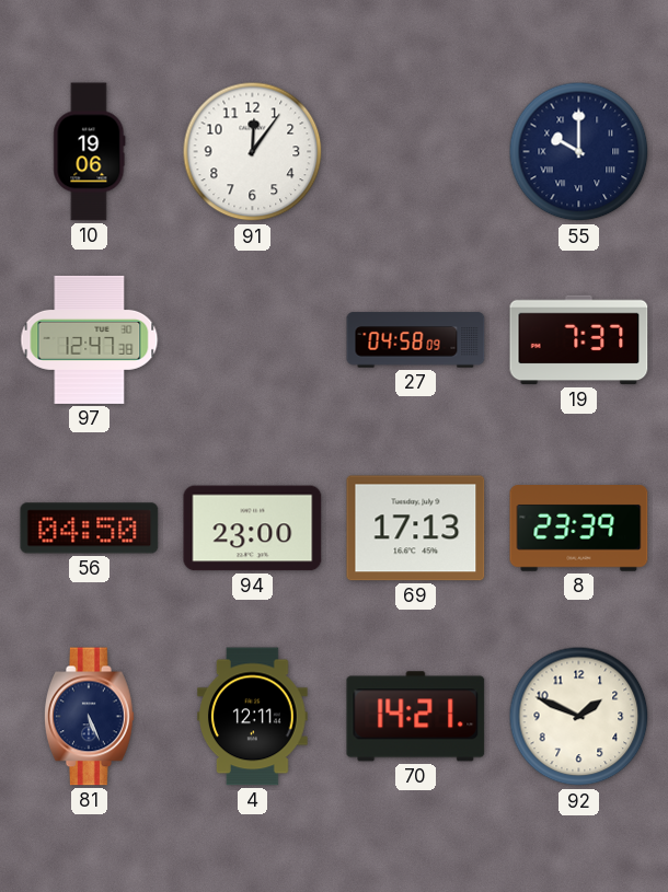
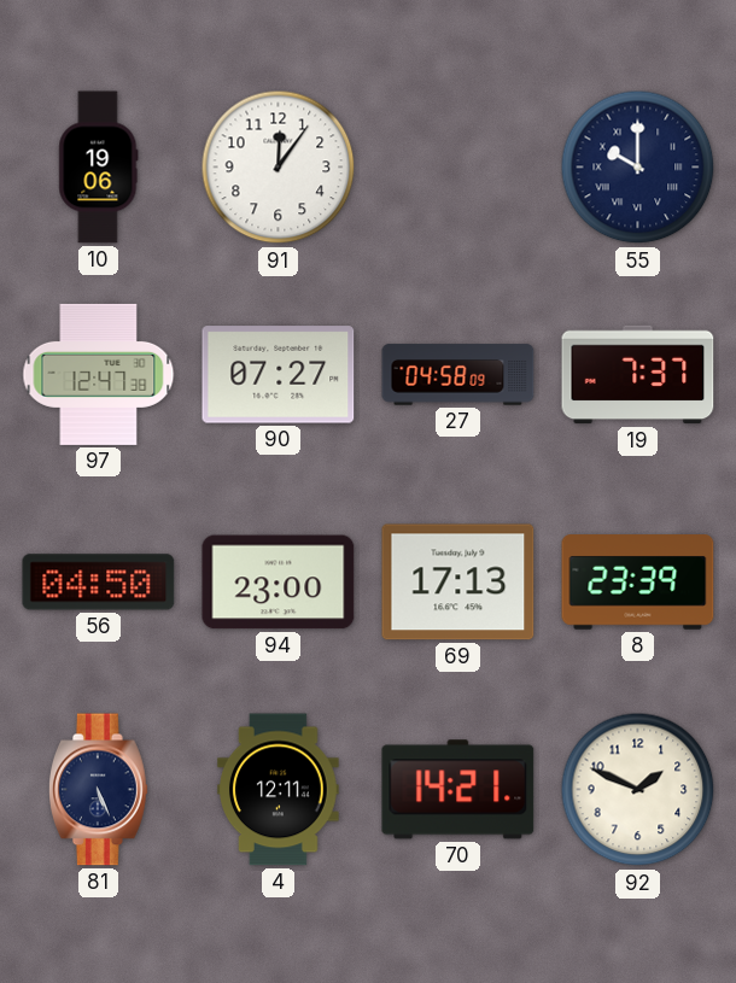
90: none -> 07:27
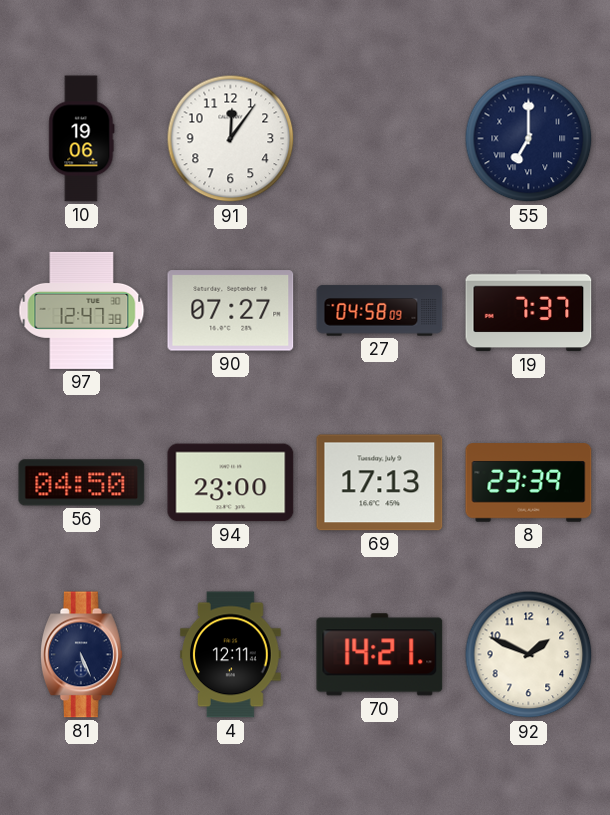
55: 10:00 -> 7:00
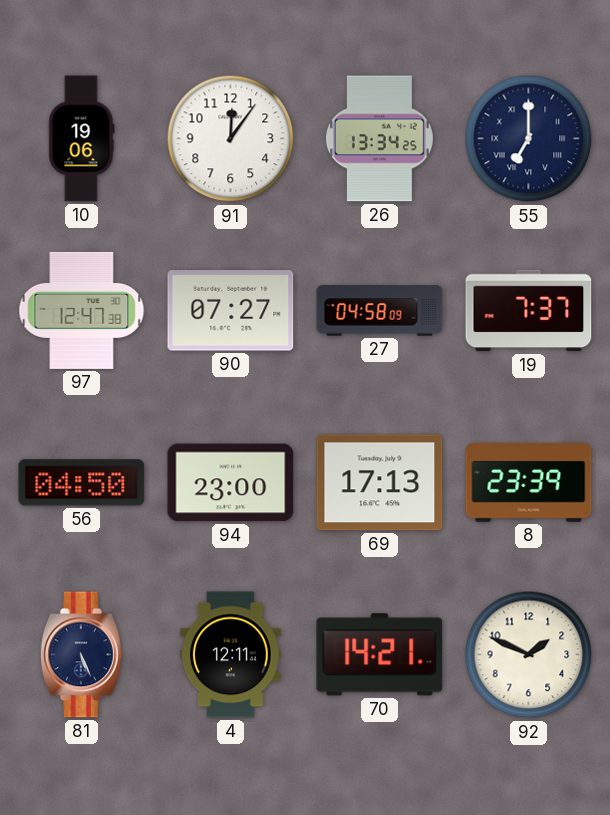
26: none -> 13:34
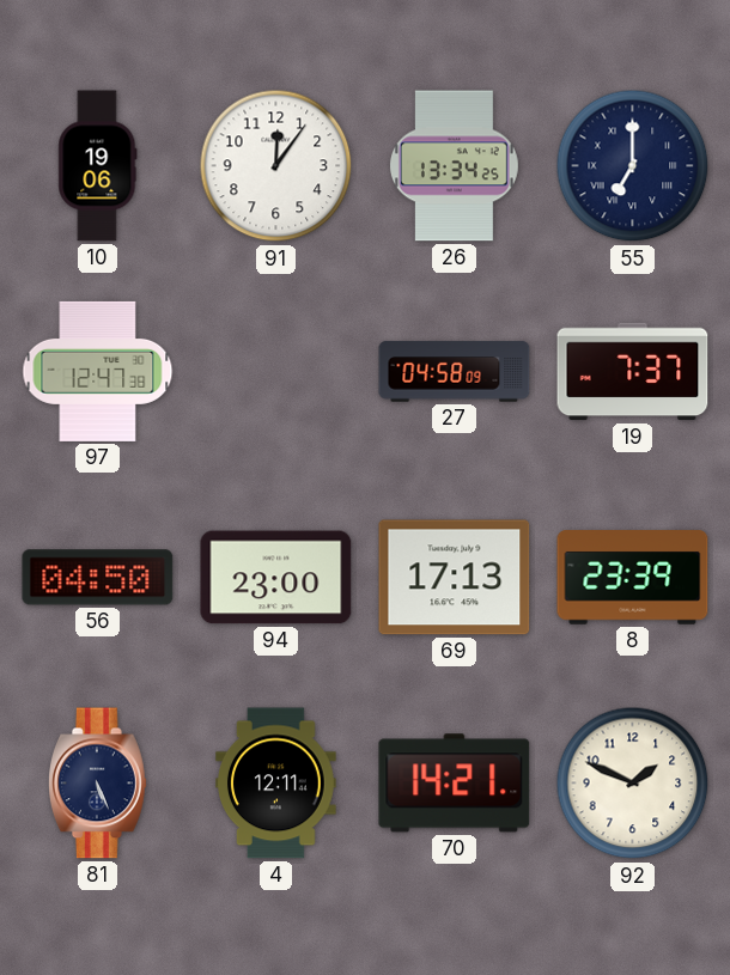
90: 07:27 -> none
